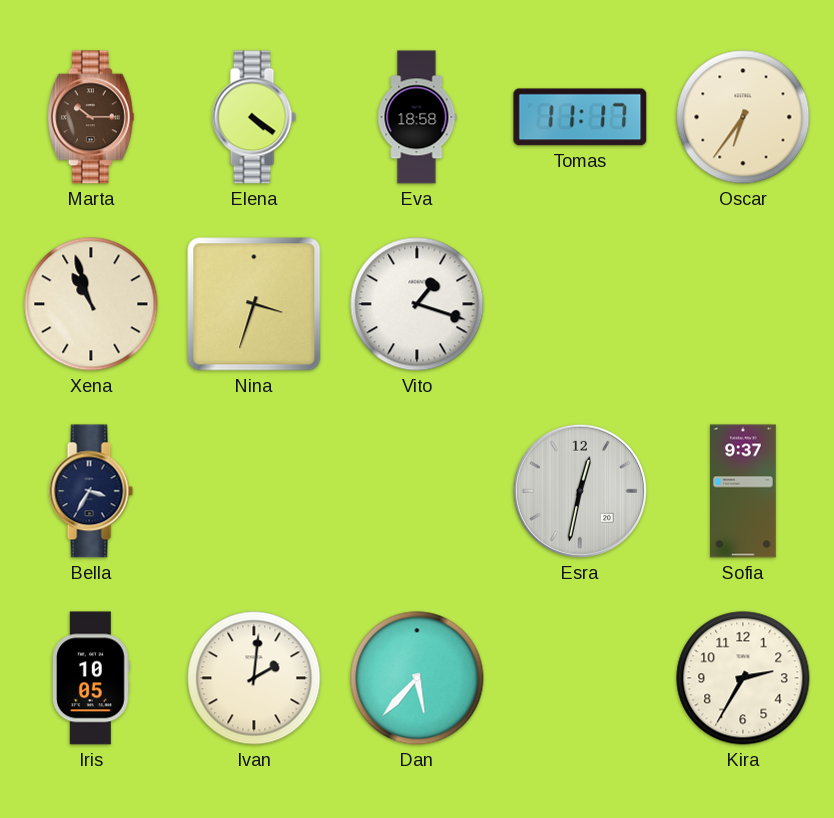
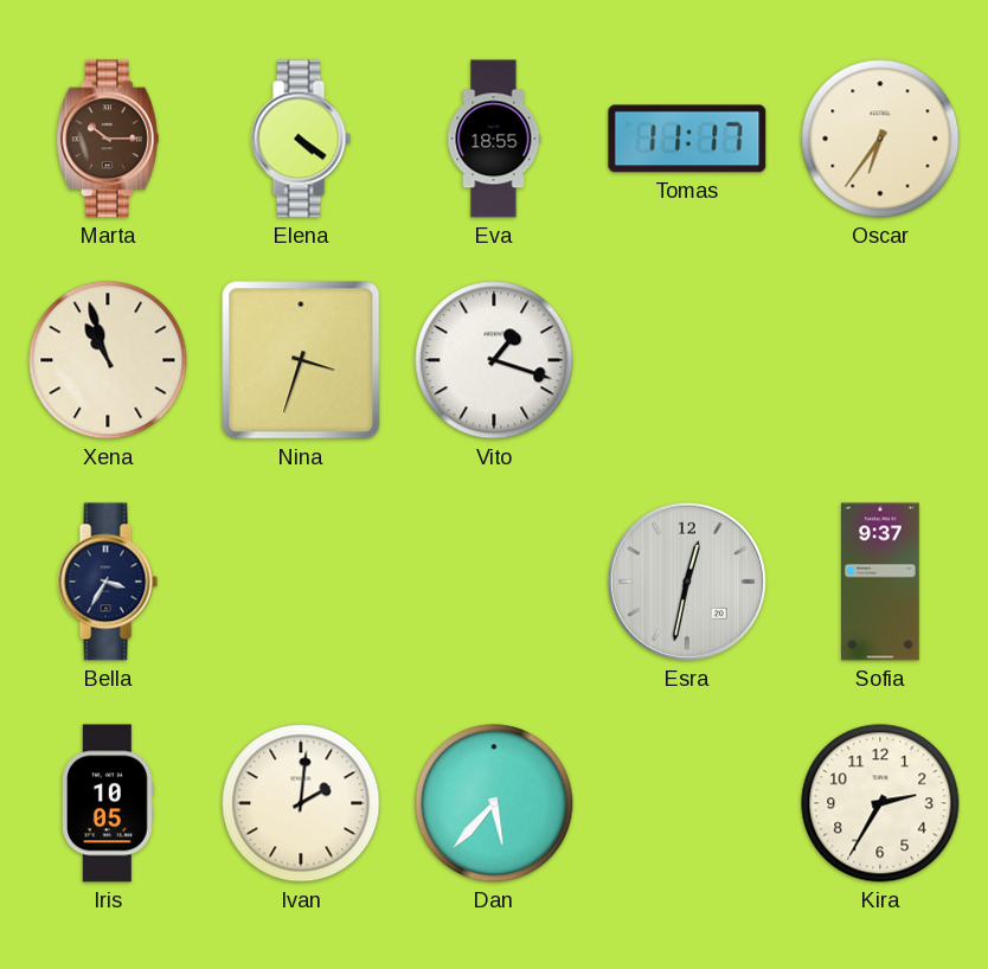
Eva: 18:58 -> 18:55
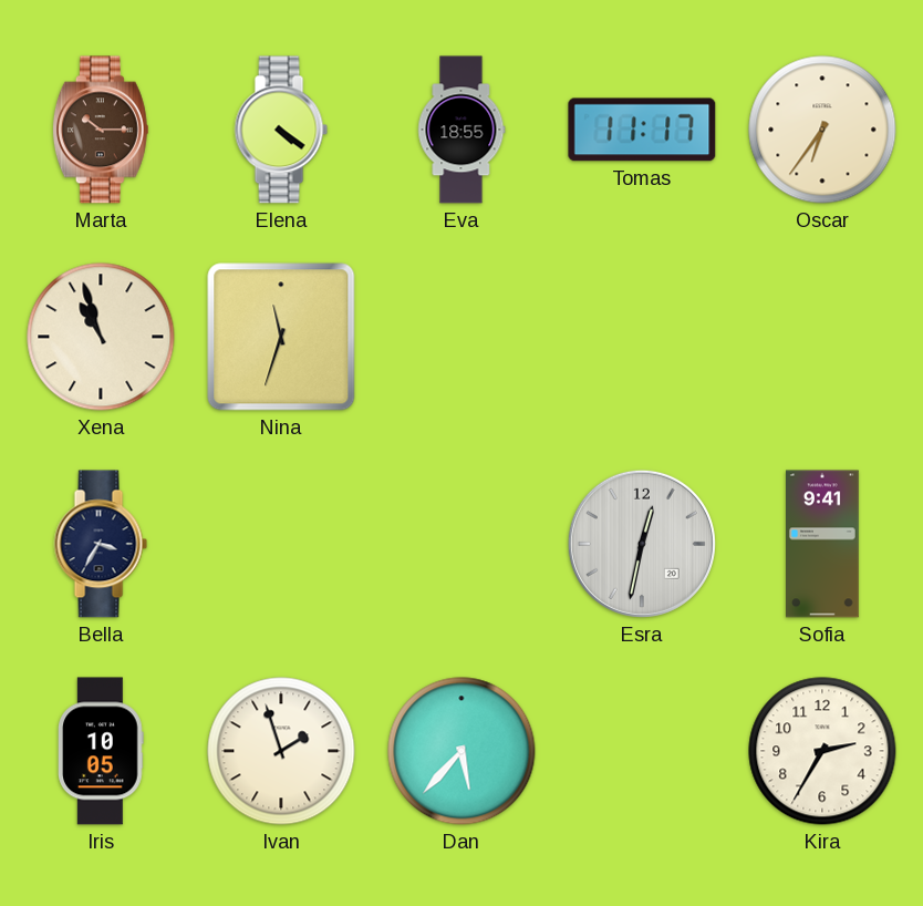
Nina: 3:33 -> 11:33
Vito: 1:18 -> none
Sofia: 9:37 -> 9:41
Ivan: 2:01 -> 1:57
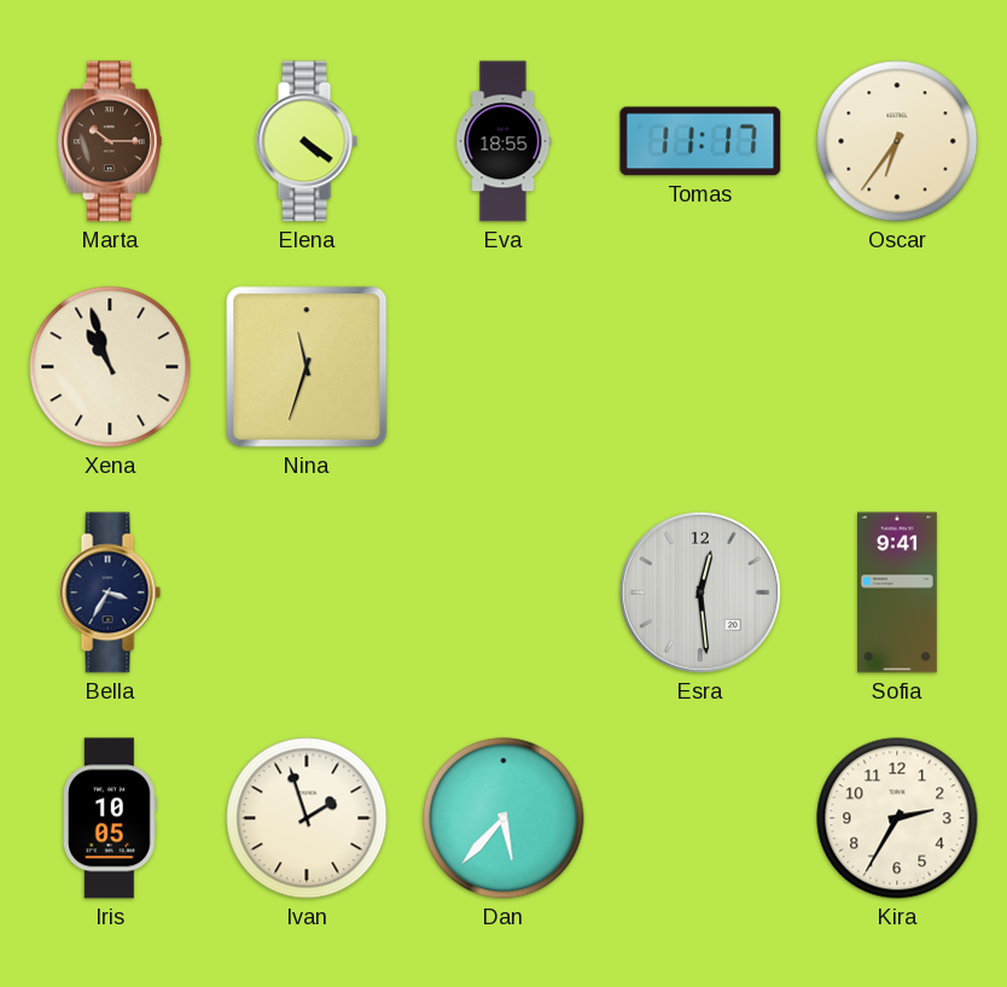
Esra: 12:32 -> 12:29
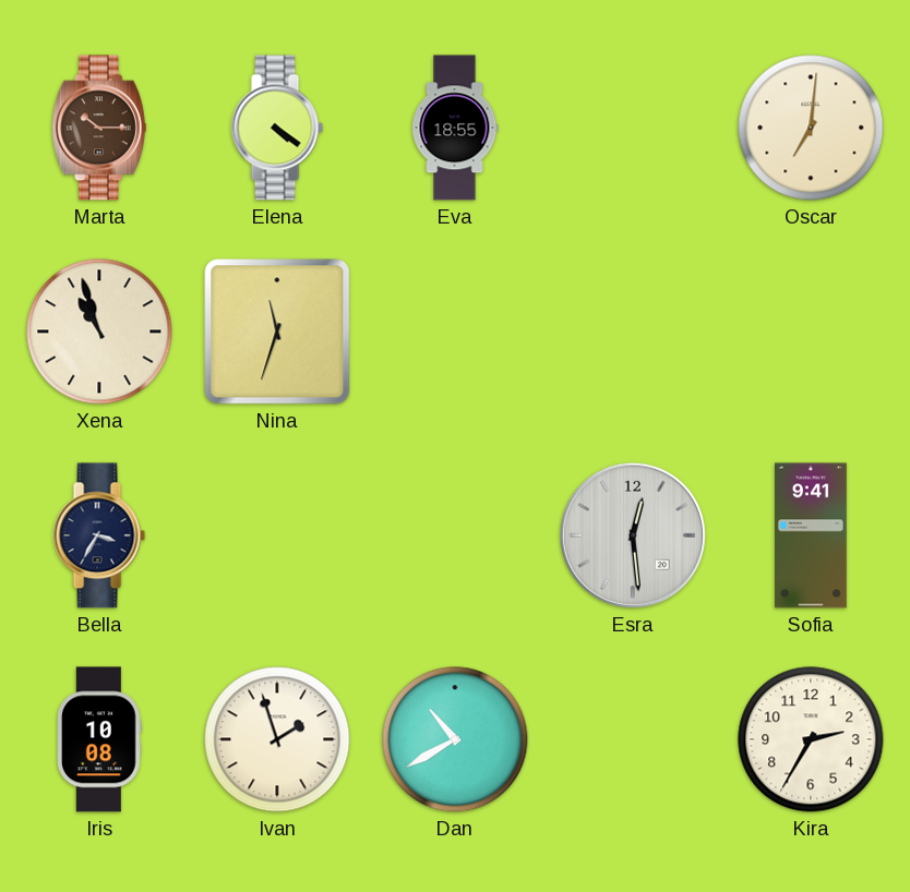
Tomas: 11:17 -> none
Oscar: 6:36 -> 7:01
Iris: 10:05 -> 10:08
Dan: 5:37 -> 10:40
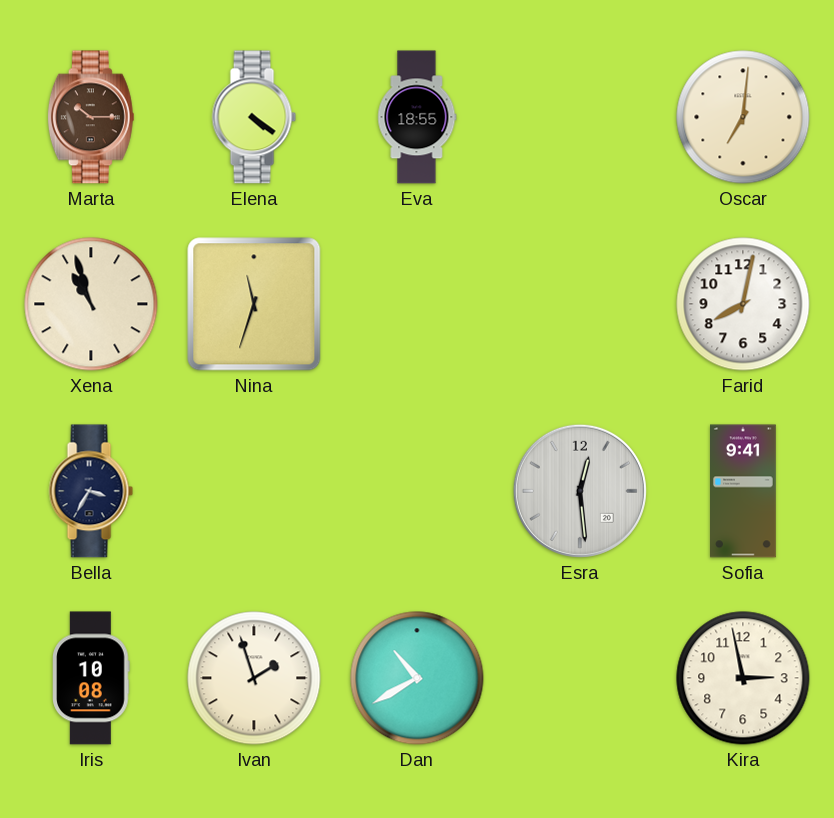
Farid: none -> 8:02
Kira: 2:35 -> 2:58
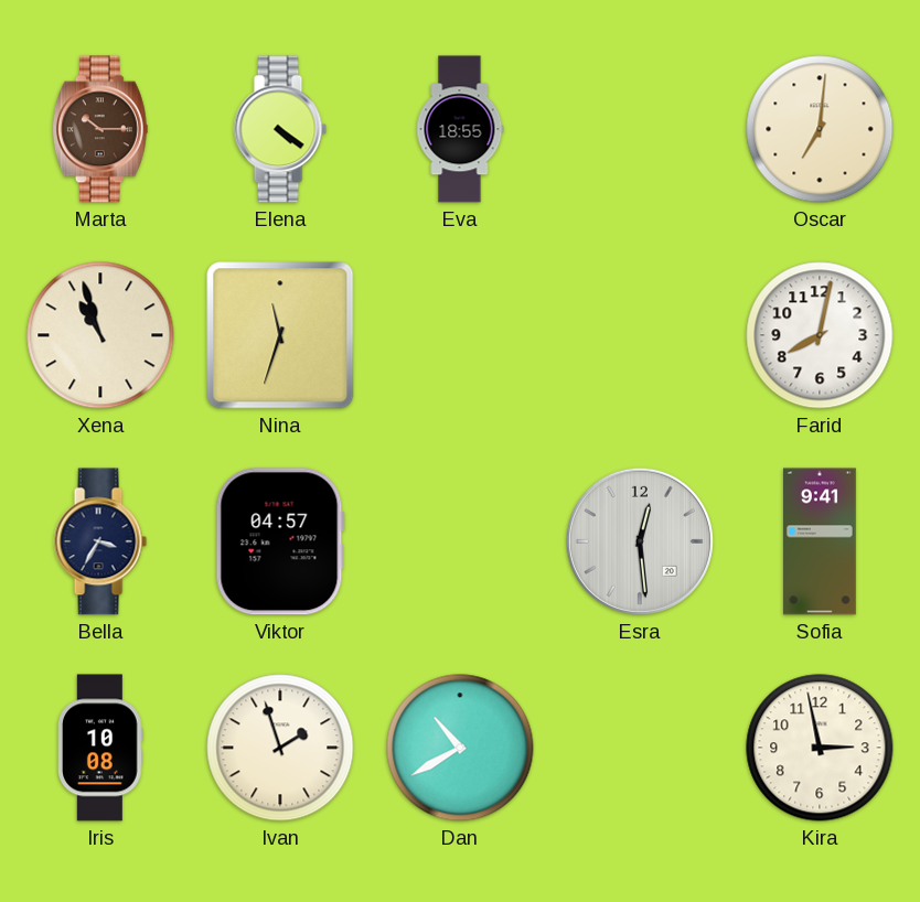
Viktor: none -> 04:57
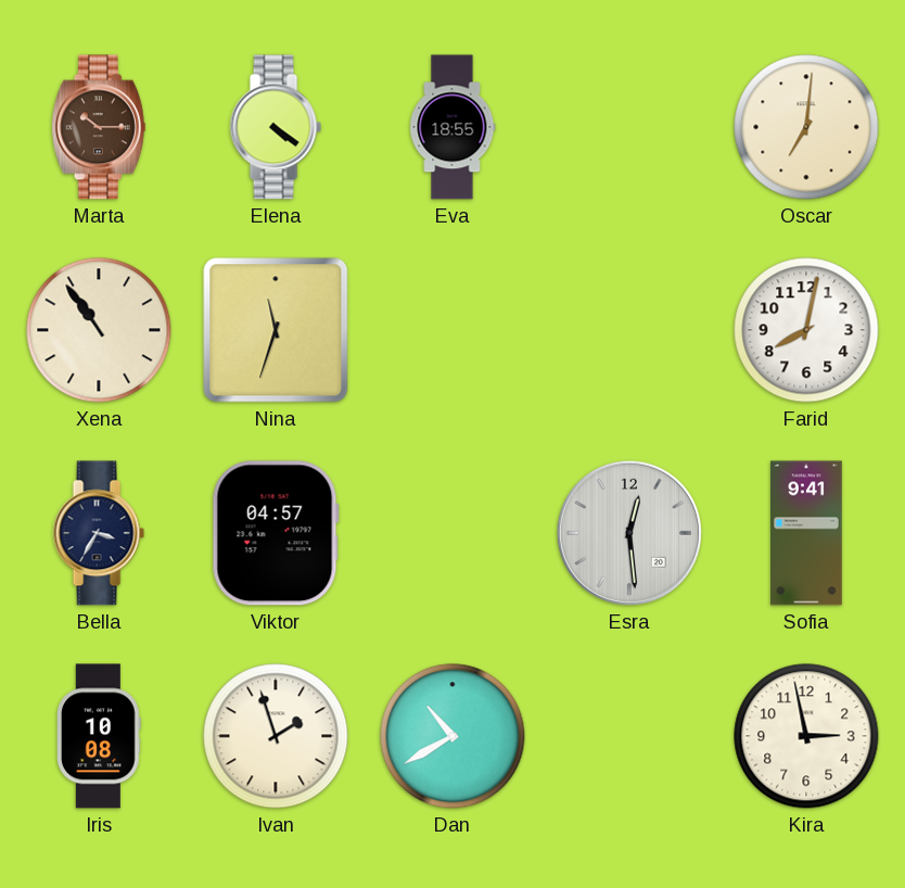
Xena: 10:57 -> 10:54
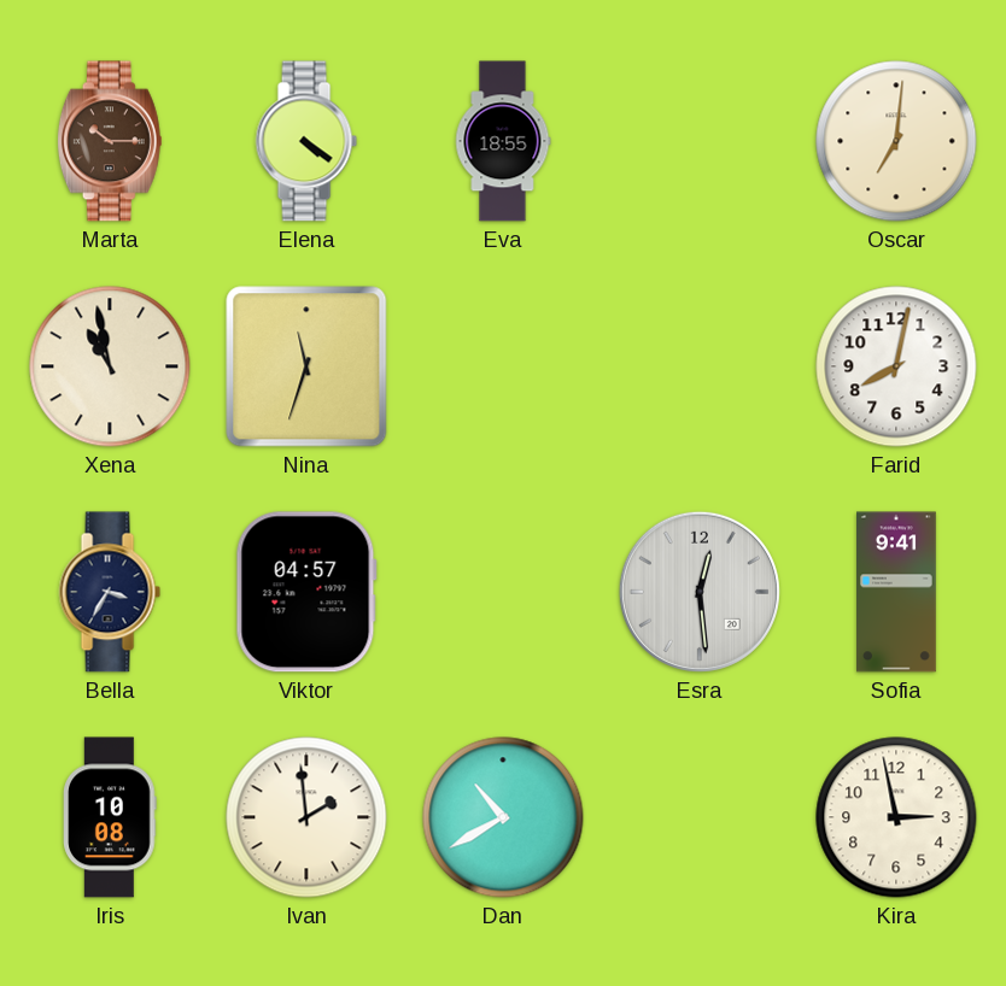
Xena: 10:54 -> 10:58
Ivan: 1:57 -> 1:59
